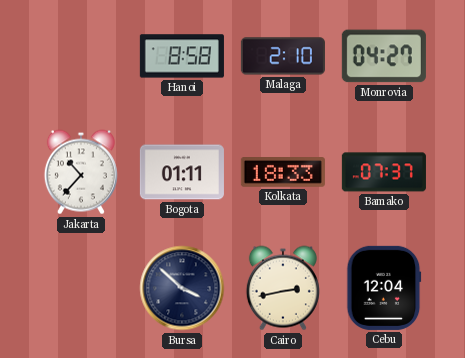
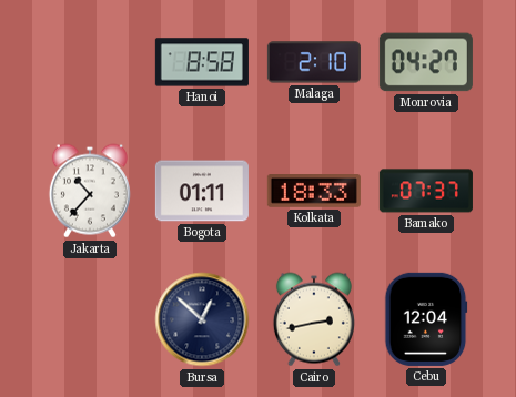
Bursa: 3:52 -> 12:52
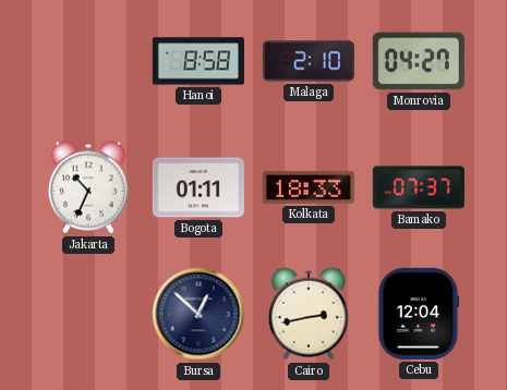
Jakarta: 10:37 -> 10:34
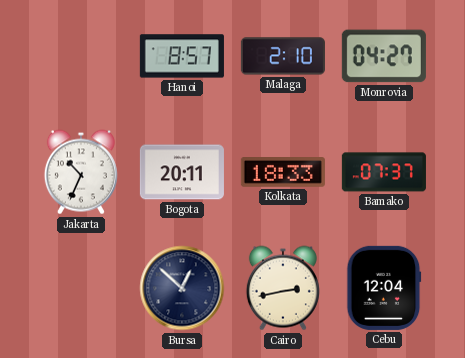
Hanoi: 8:58 -> 8:57
Bogota: 01:11 -> 20:11
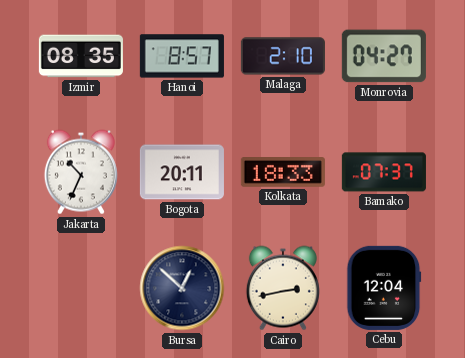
Izmir: none -> 08:35
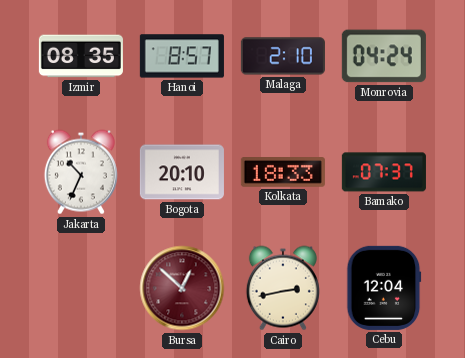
Monrovia: 04:27 -> 04:24
Bogota: 20:11 -> 20:10
Bursa dial: navy -> burgundy
